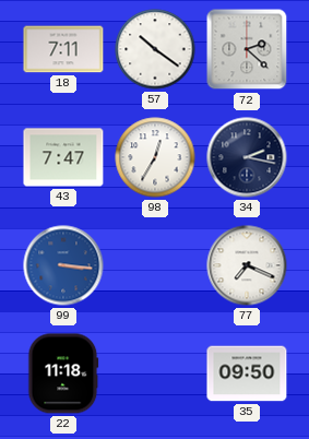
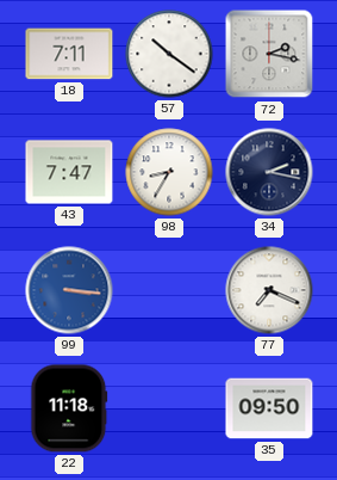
72: 2:22 -> 2:17
98: 12:35 -> 8:35
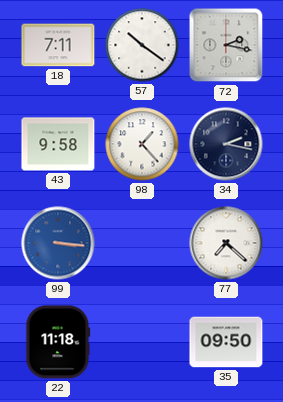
43: 7:47 -> 9:58
98: 8:35 -> 1:23
77: 7:19 -> 7:22
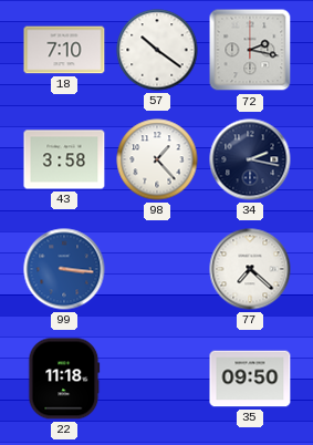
18: 7:11 -> 7:10
43: 9:58 -> 3:58
